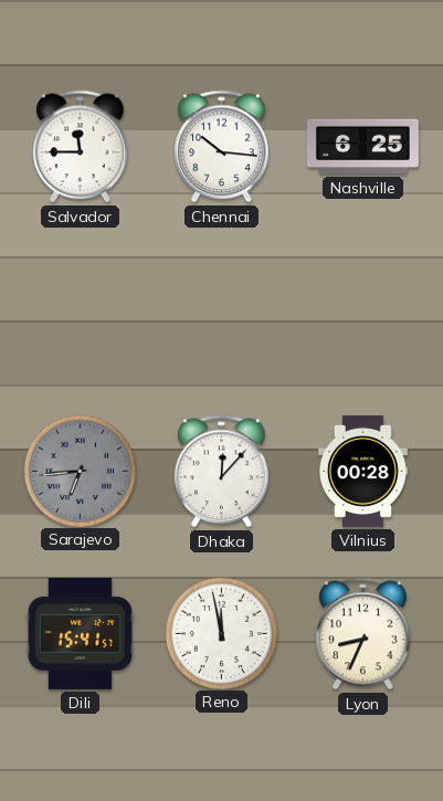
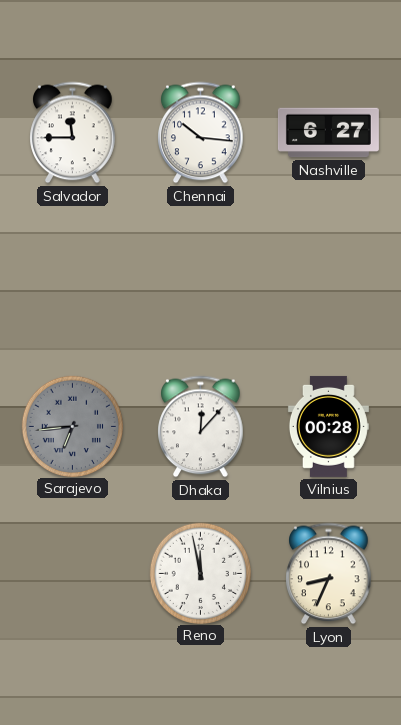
Nashville: 6:25 -> 6:27
Dili: 15:41 -> none
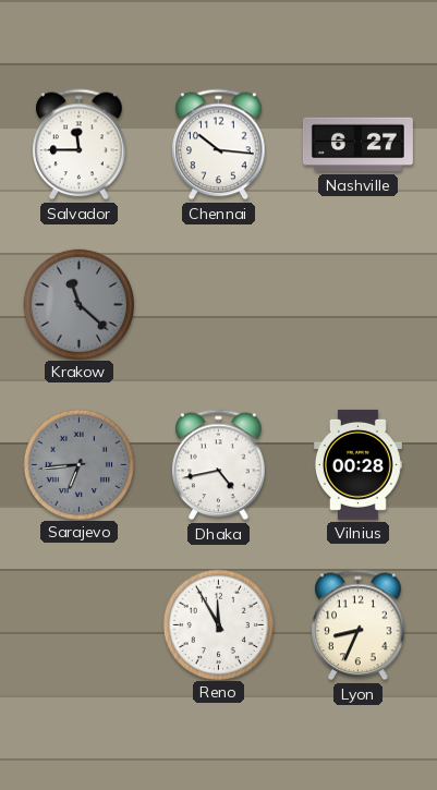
Krakow: none -> 11:22
Dhaka: 12:07 -> 4:43
Reno: 11:58 -> 11:55
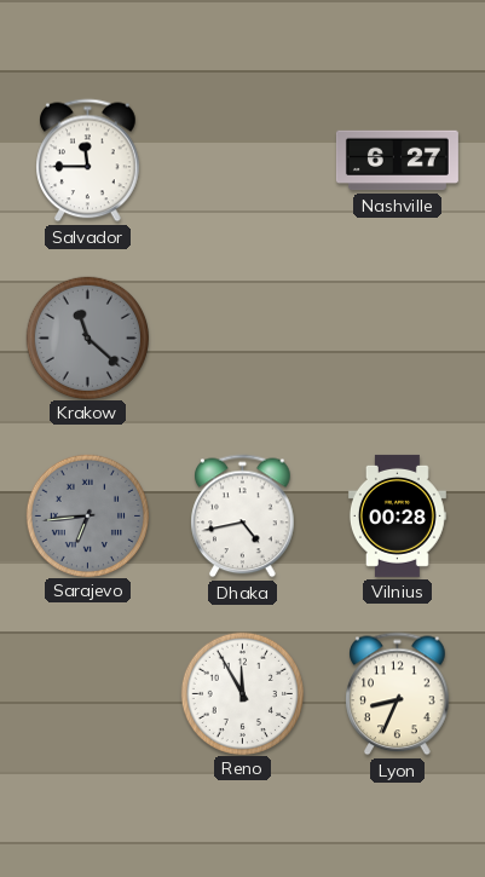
Chennai: 10:16 -> none
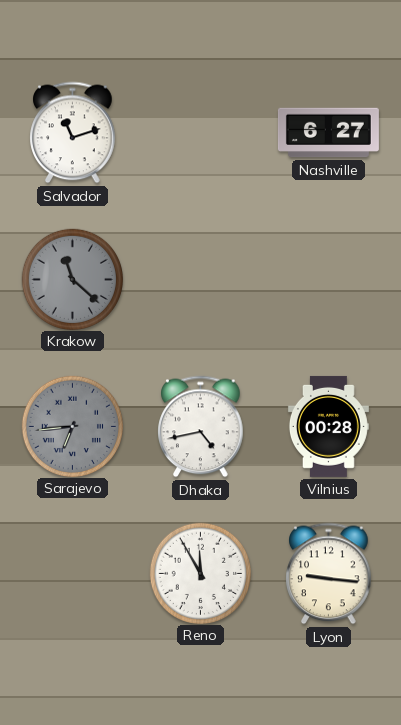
Salvador: 11:45 -> 11:12
Lyon: 8:34 -> 9:16
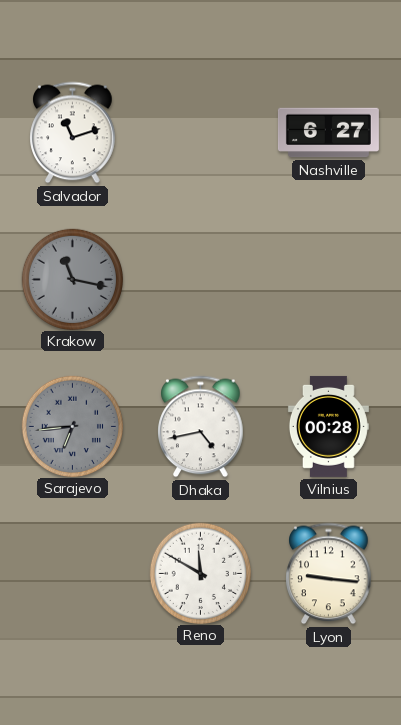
Krakow: 11:22 -> 11:17
Reno: 11:55 -> 11:50
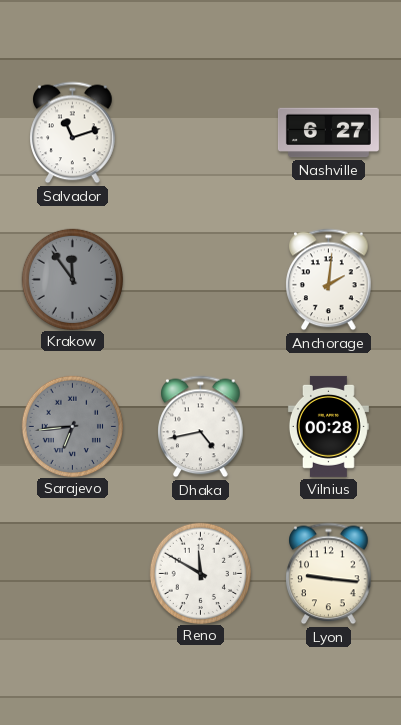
Krakow: 11:17 -> 11:54
Anchorage: none -> 2:01
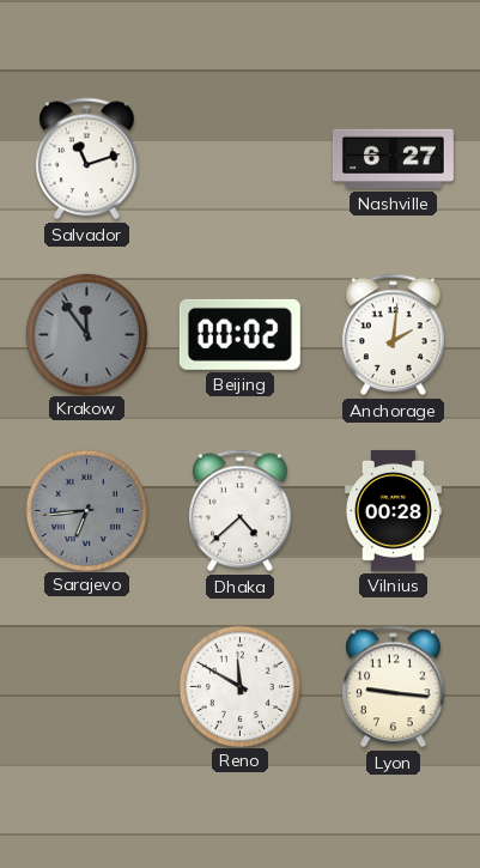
Beijing: none -> 00:02
Dhaka: 4:43 -> 4:38
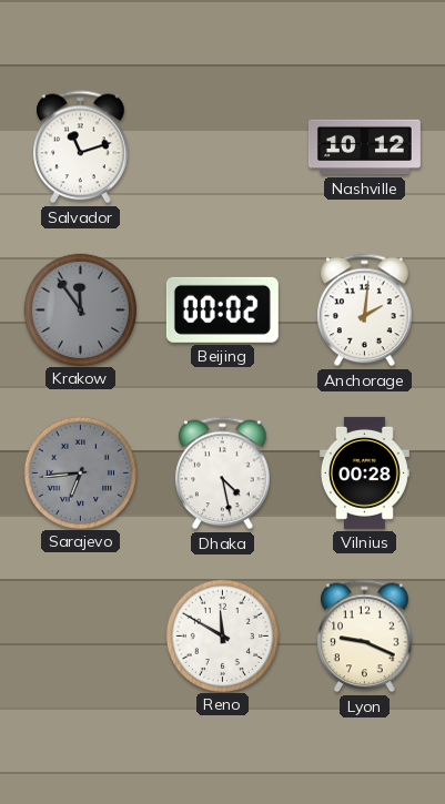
Nashville: 6:27 -> 10:12
Dhaka: 4:38 -> 4:28
Lyon: 9:16 -> 9:19
